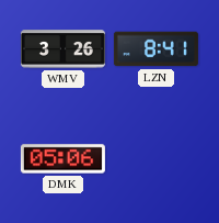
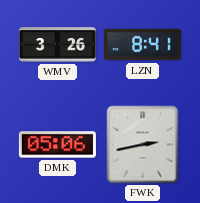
FWK: none -> 2:43
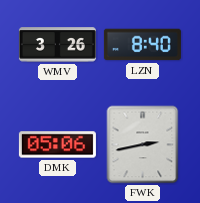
LZN: 8:41 -> 8:40
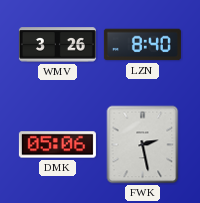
FWK: 2:43 -> 2:28
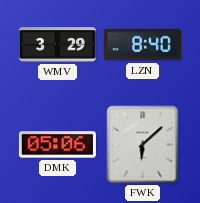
WMV: 3:26 -> 3:29
FWK: 2:28 -> 6:08
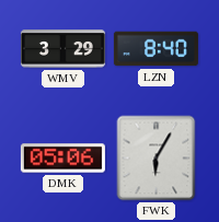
FWK: 6:08 -> 6:05
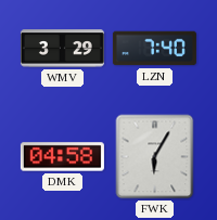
LZN: 8:40 -> 7:40
DMK: 05:06 -> 04:58
